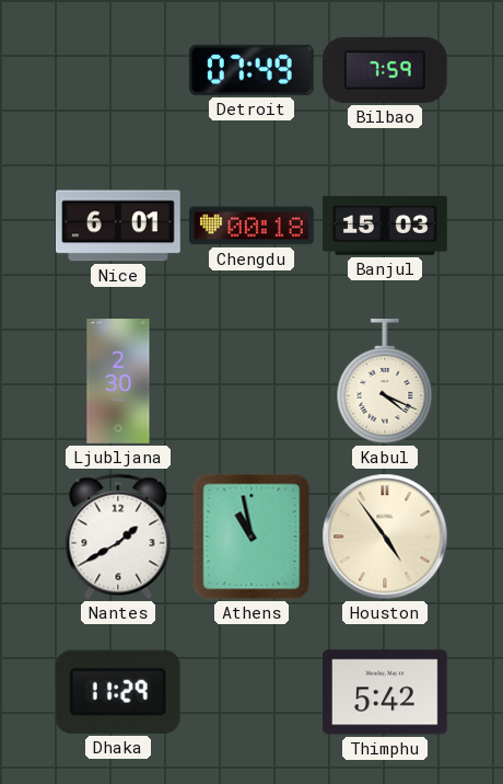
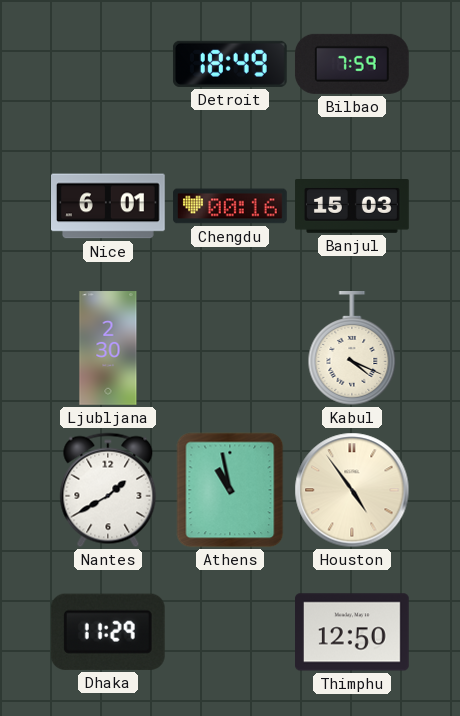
Detroit: 07:49 -> 18:49
Chengdu: 00:18 -> 00:16
Thimphu: 5:42 -> 12:50
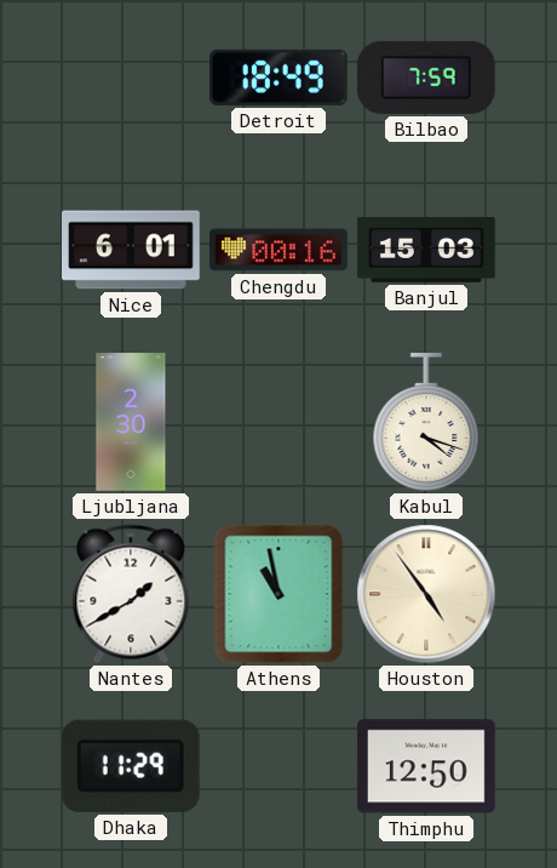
Kabul: 4:19 -> 4:18
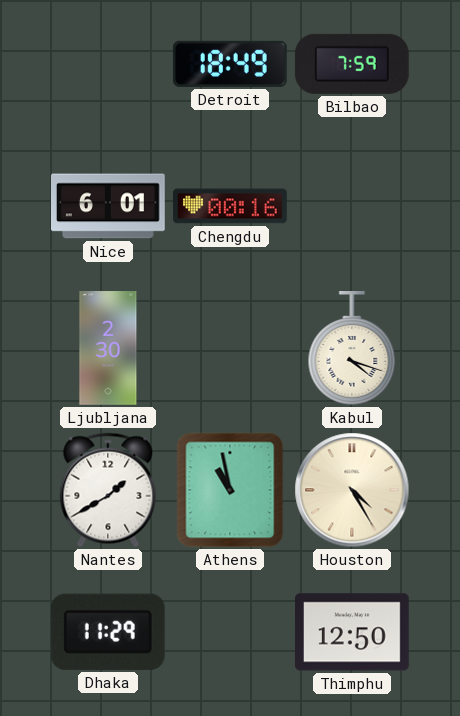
Banjul: 15:03 -> none
Houston: 4:54 -> 4:25
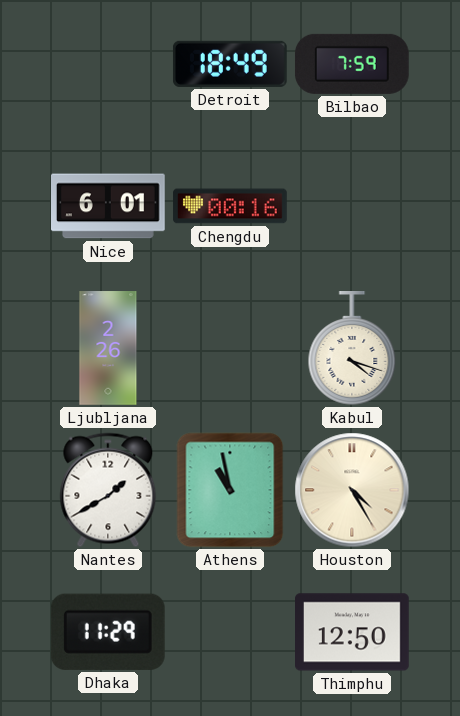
Ljubljana: 2:30 -> 2:26
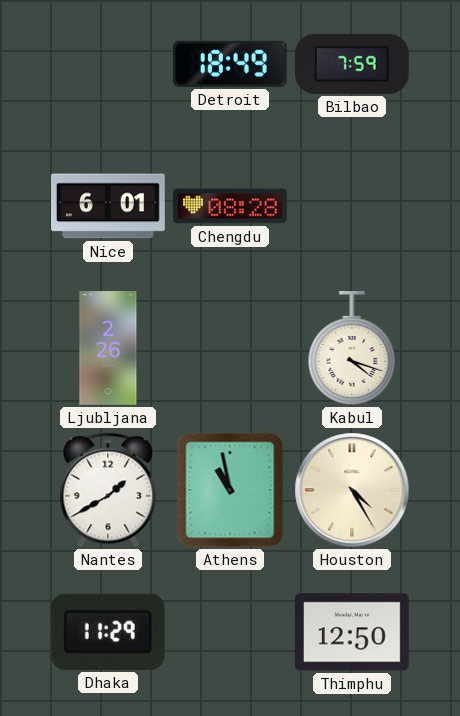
Chengdu: 00:16 -> 08:28
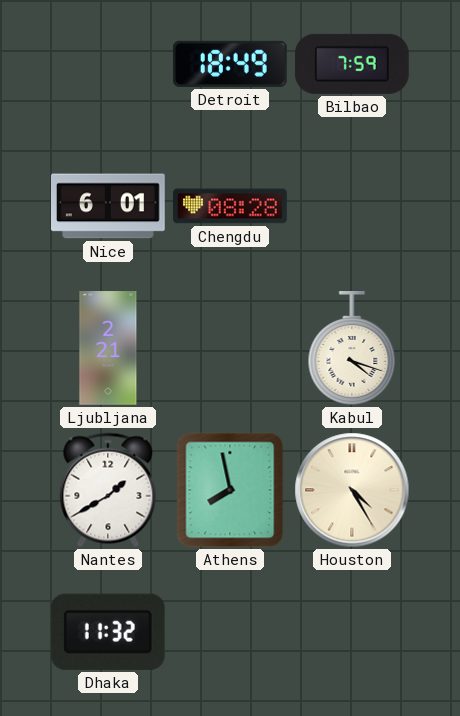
Ljubljana: 2:26 -> 2:21
Athens: 10:58 -> 7:58
Dhaka: 11:29 -> 11:32
Thimphu: 12:50 -> none
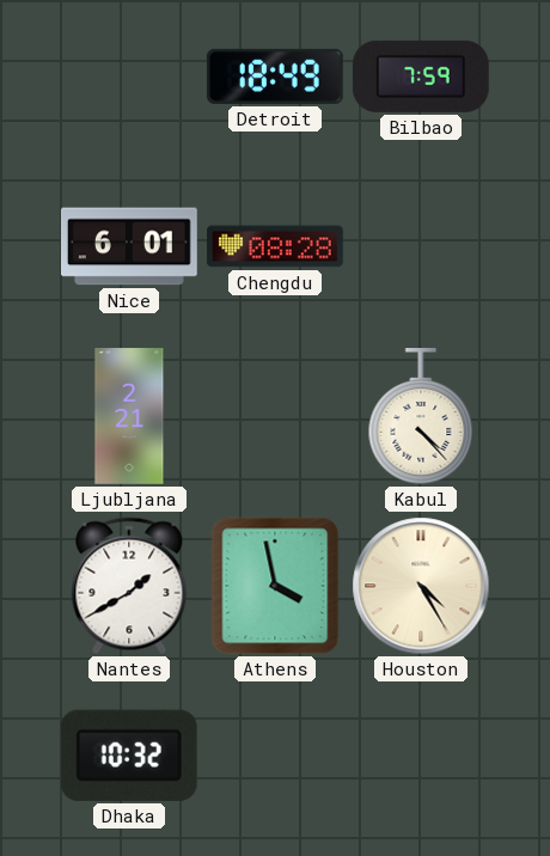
Kabul: 4:18 -> 4:23
Athens: 7:58 -> 3:58
Dhaka: 11:32 -> 10:32
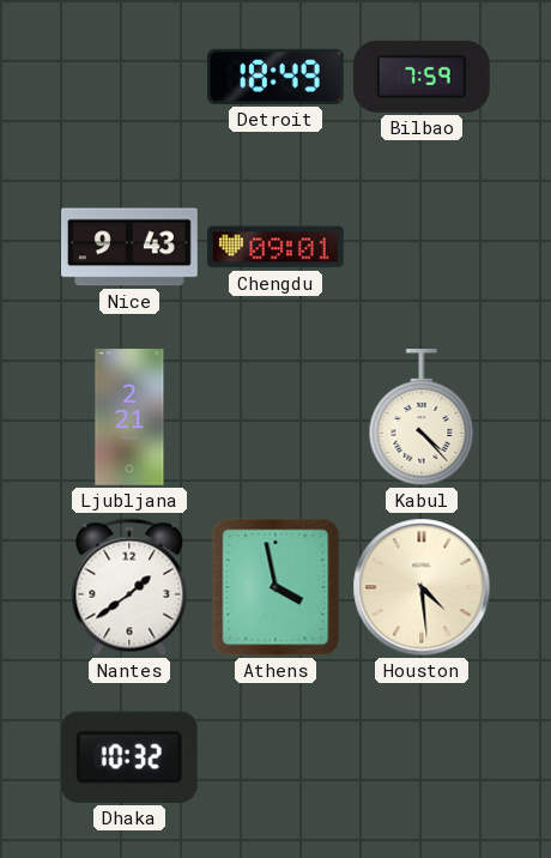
Nice: 6:01 -> 9:43
Chengdu: 08:28 -> 09:01
Nantes: 1:40 -> 1:39
Houston: 4:25 -> 4:29
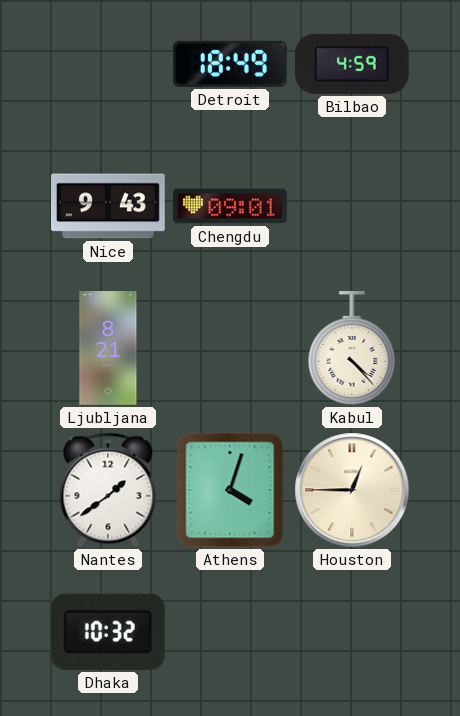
Bilbao: 7:59 -> 4:59
Ljubljana: 2:21 -> 8:21
Athens: 3:58 -> 4:03
Houston: 4:29 -> 12:45
